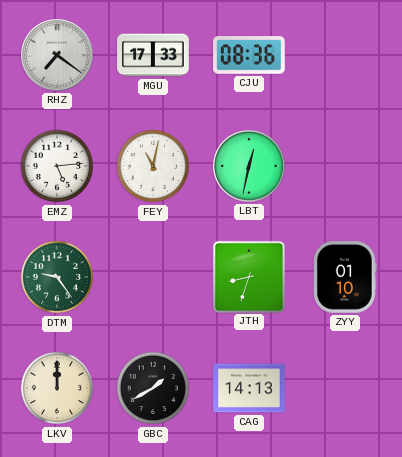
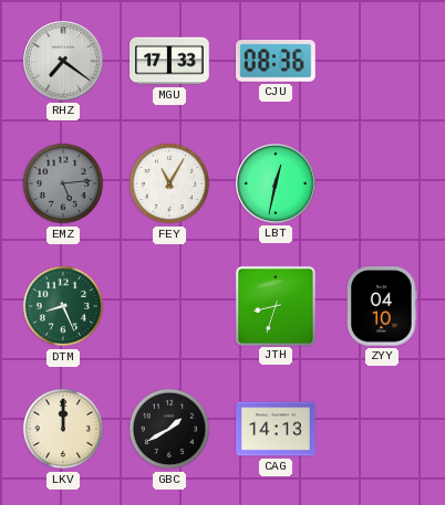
EMZ dial: white -> grey
FEY: 11:02 -> 11:05
DTM: 9:24 -> 8:26
ZYY: 01:10 -> 04:10
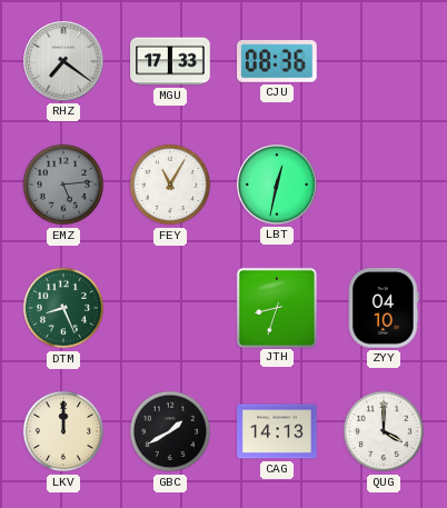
QUG: none -> 4:00
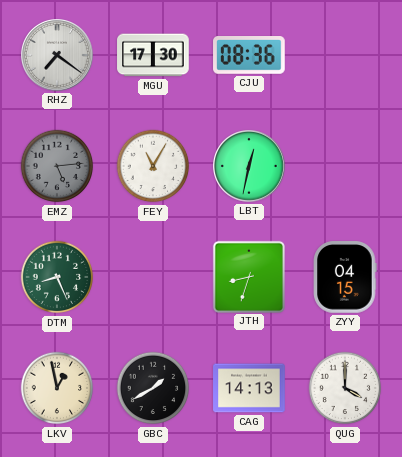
MGU: 17:33 -> 17:30
ZYY: 04:10 -> 04:15
LKV: 12:00 -> 12:58
